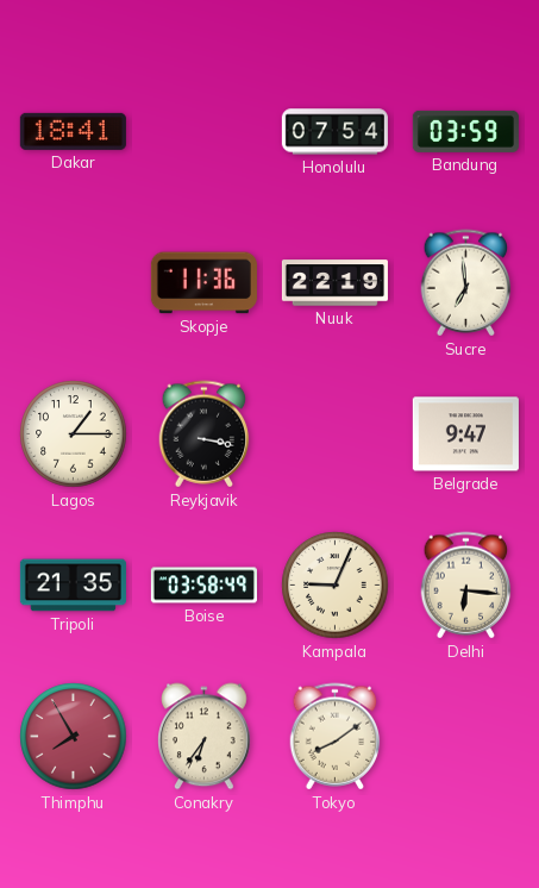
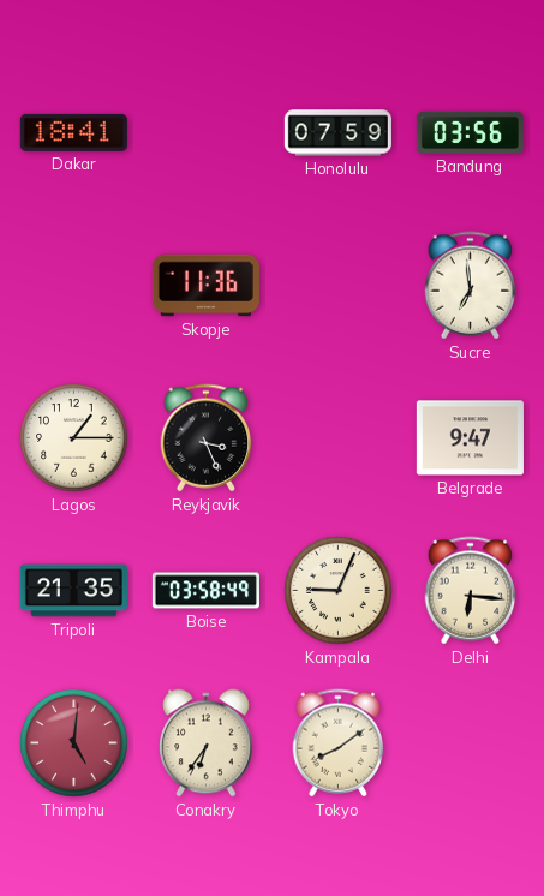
Honolulu: 07:54 -> 07:59
Bandung: 03:59 -> 03:56
Nuuk: 22:19 -> none
Reykjavik: 3:17 -> 3:26
Thimphu: 7:55 -> 5:01
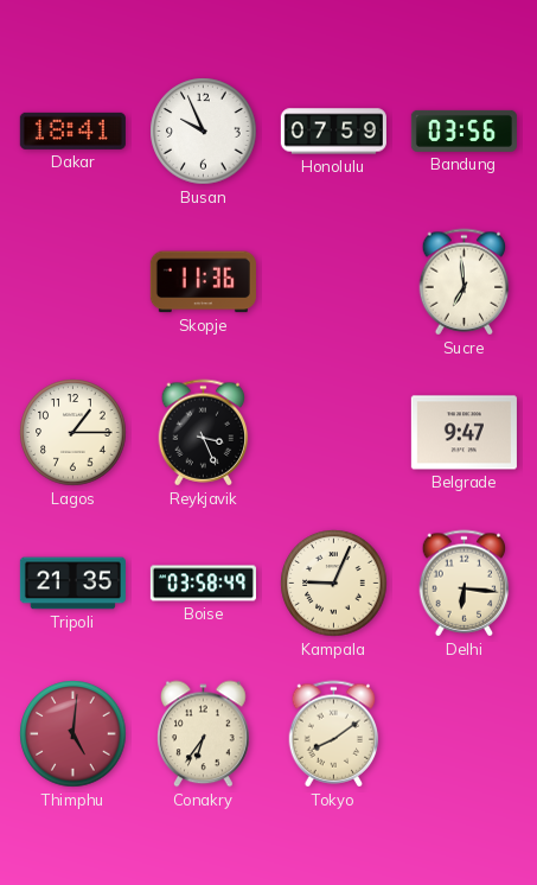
Busan: none -> 9:56
